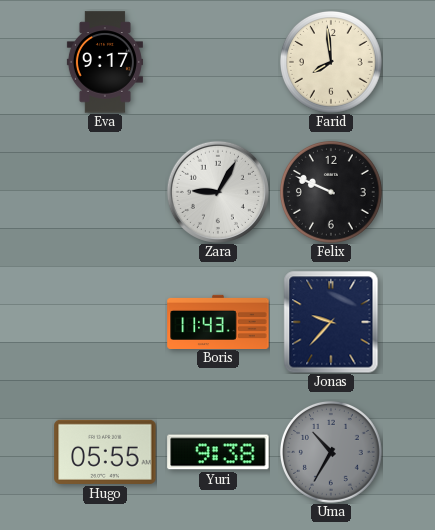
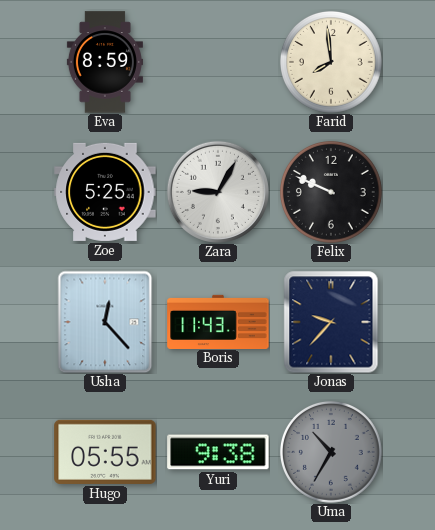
Eva: 9:17 -> 8:59
Zoe: none -> 5:25
Usha: none -> 12:23
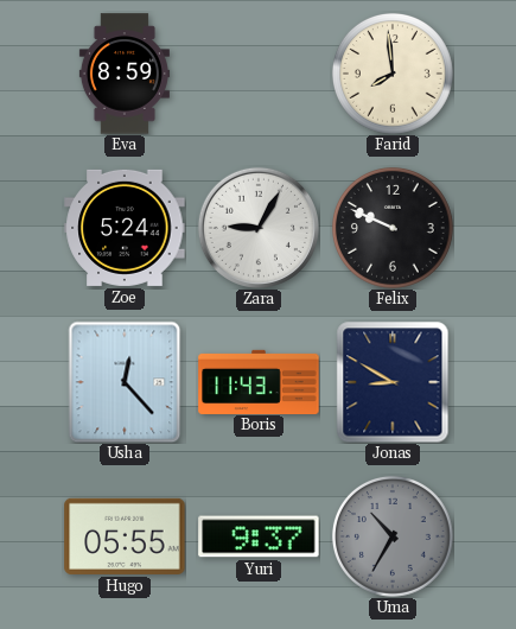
Zoe: 5:25 -> 5:24
Jonas: 9:37 -> 8:50
Yuri: 9:38 -> 9:37
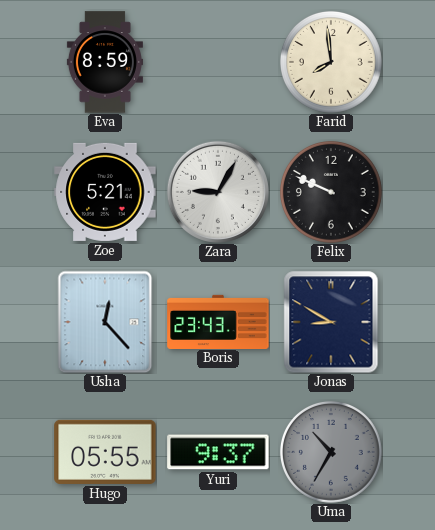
Zoe: 5:24 -> 5:21
Boris: 11:43 -> 23:43
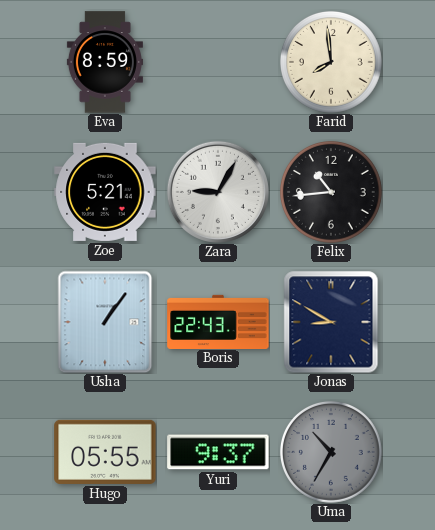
Felix: 9:49 -> 10:44
Usha: 12:23 -> 1:06
Boris: 23:43 -> 22:43
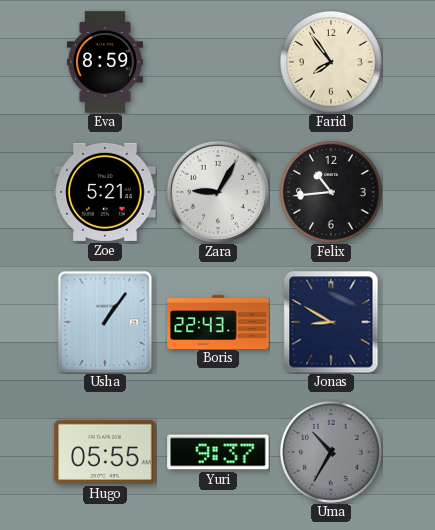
Farid: 7:59 -> 7:54
